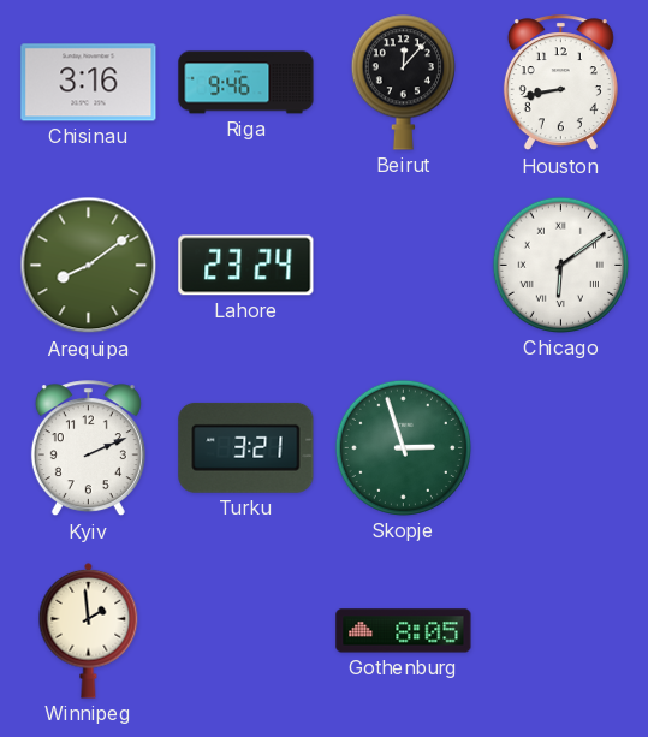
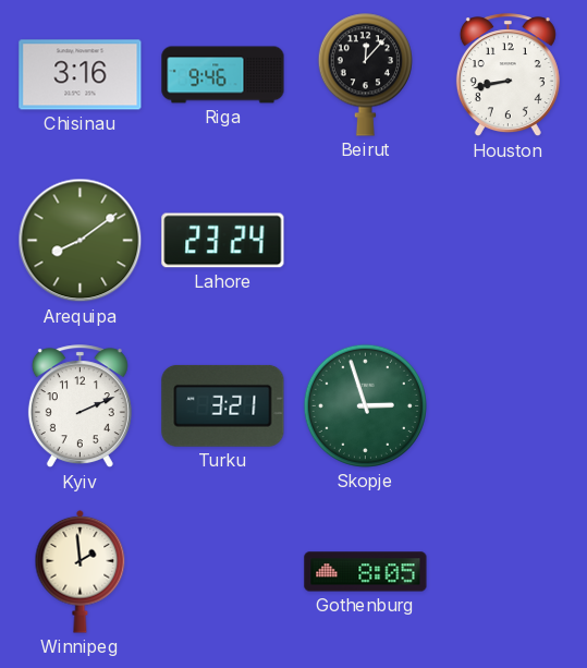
Chicago: 6:09 -> none
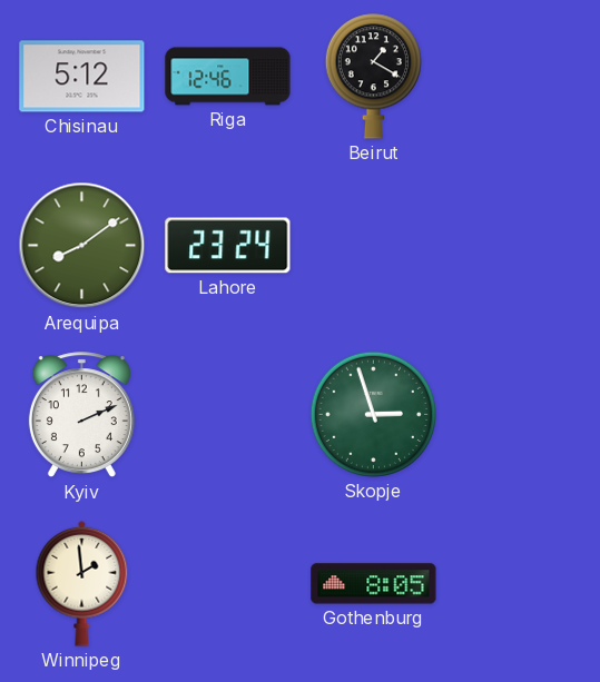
Chisinau: 3:16 -> 5:12
Riga: 9:46 -> 12:46
Beirut: 12:07 -> 1:20
Houston: 8:43 -> none
Turku: 3:21 -> none
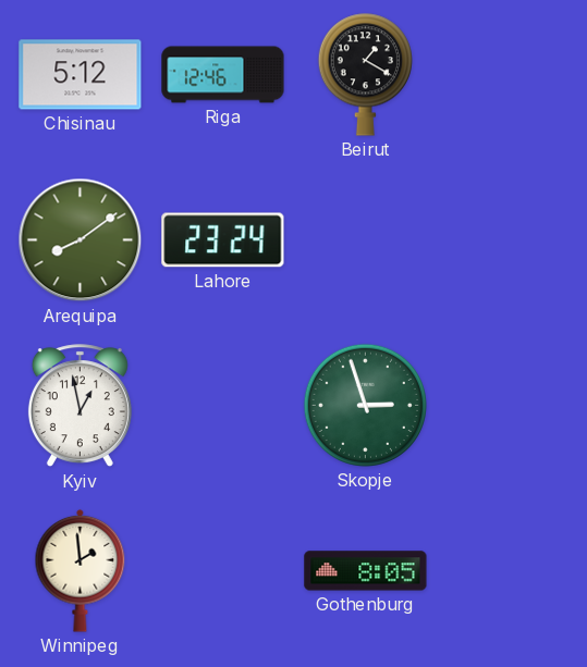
Kyiv: 2:11 -> 12:58
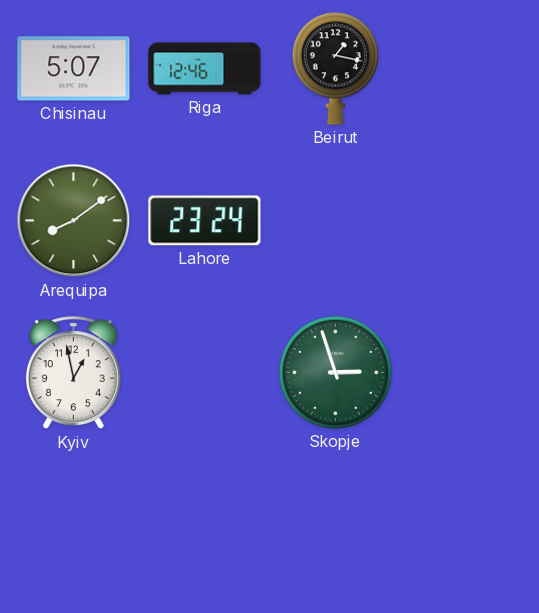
Chisinau: 5:12 -> 5:07
Beirut: 1:20 -> 1:17
Winnipeg: 1:59 -> none
Gothenburg: 8:05 -> none
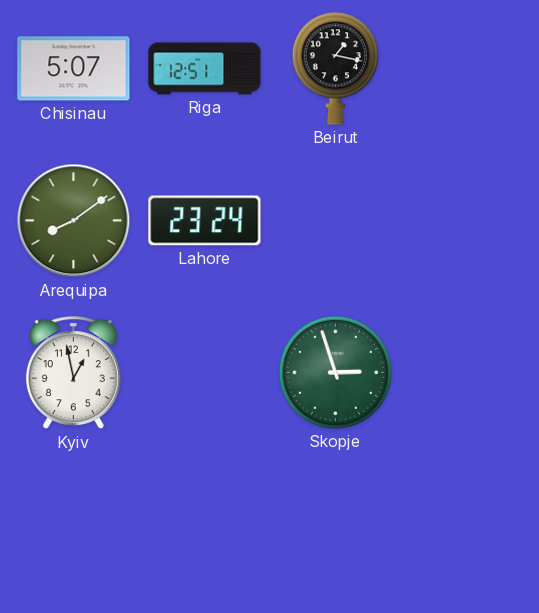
Riga: 12:46 -> 12:51
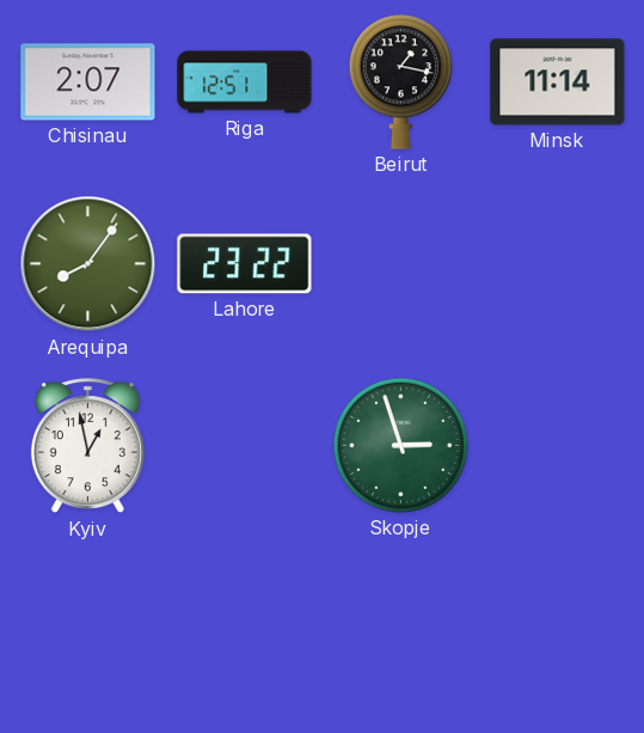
Chisinau: 5:07 -> 2:07
Minsk: none -> 11:14
Arequipa: 8:09 -> 8:06
Lahore: 23:24 -> 23:22
